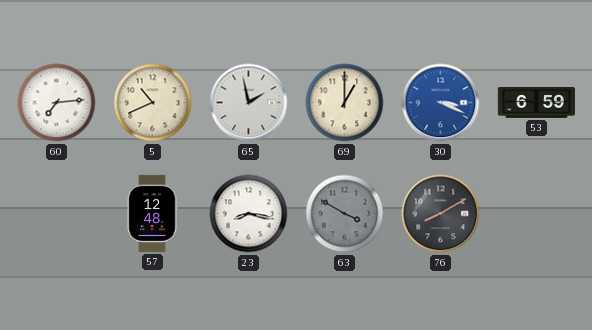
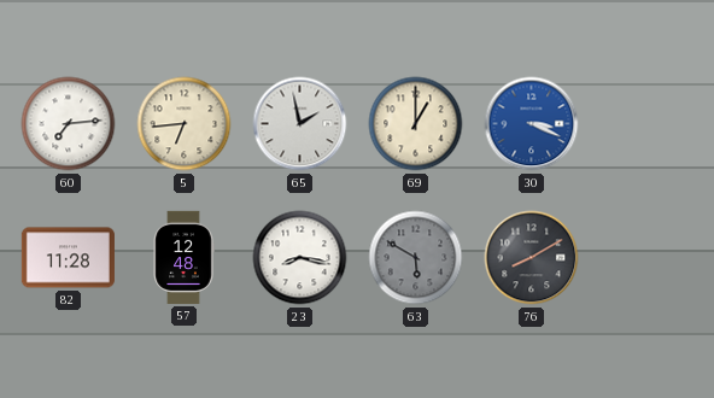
5: 10:41 -> 6:44
53: 6:59 -> none
82: none -> 11:28
63: 3:50 -> 5:50
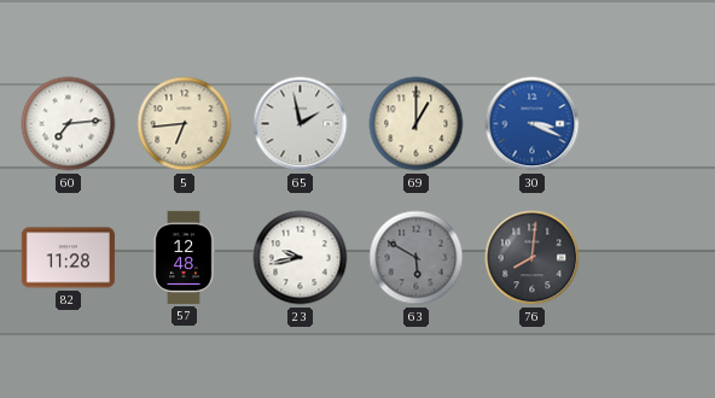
23: 8:17 -> 9:43
76: 8:10 -> 8:01
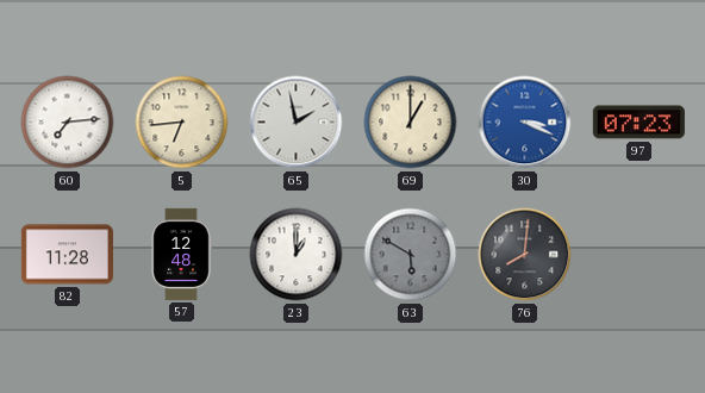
97: none -> 07:23
23: 9:43 -> 1:00
